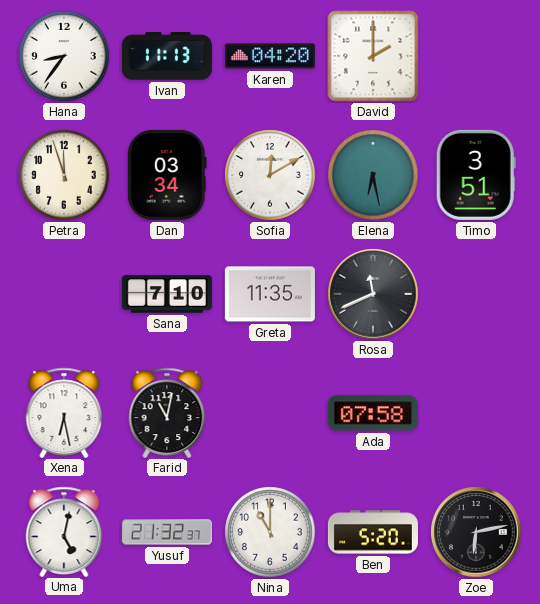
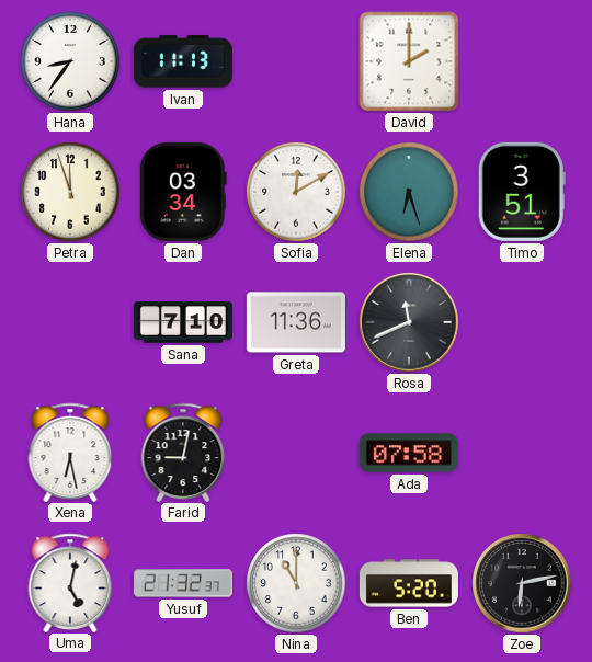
Karen: 04:20 -> none
Elena: 6:28 -> 6:27
Greta: 11:35 -> 11:36
Farid: 11:02 -> 9:02
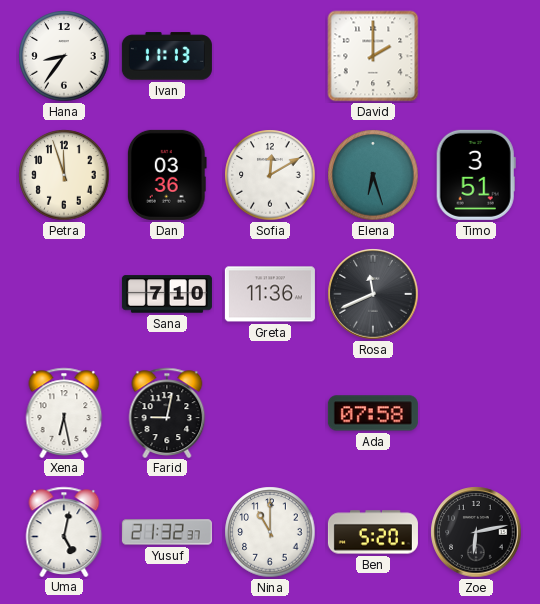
Dan: 03:34 -> 03:36
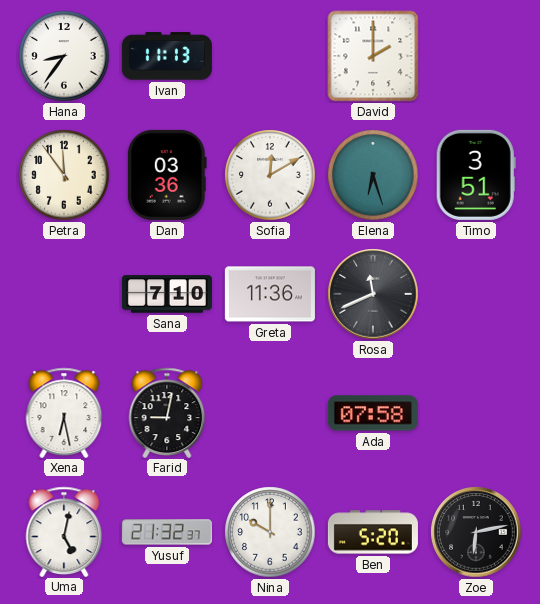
Petra: 11:57 -> 11:54
Nina: 11:00 -> 10:00
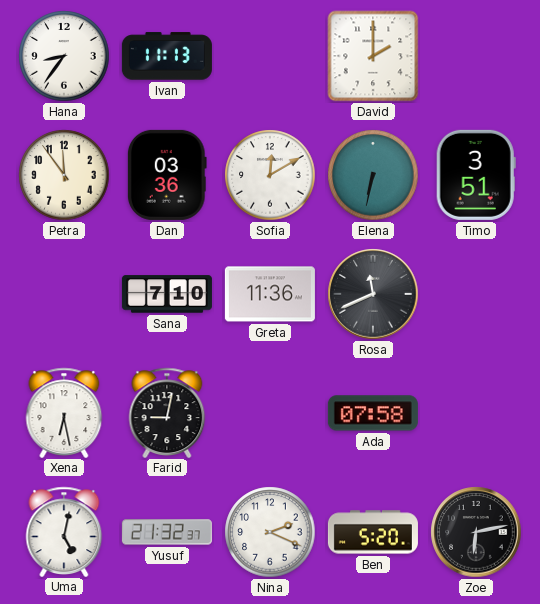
Elena: 6:27 -> 6:32
Nina: 10:00 -> 2:19
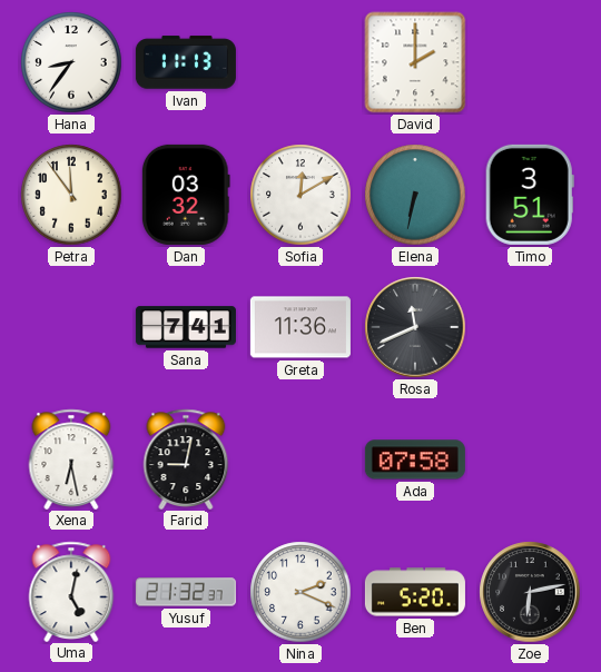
Dan: 03:36 -> 03:32
Sana: 7:10 -> 7:41
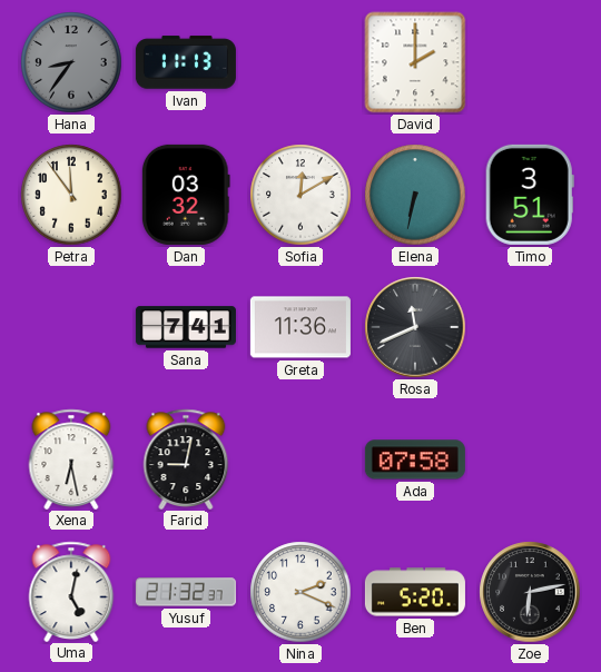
Hana dial: white -> grey
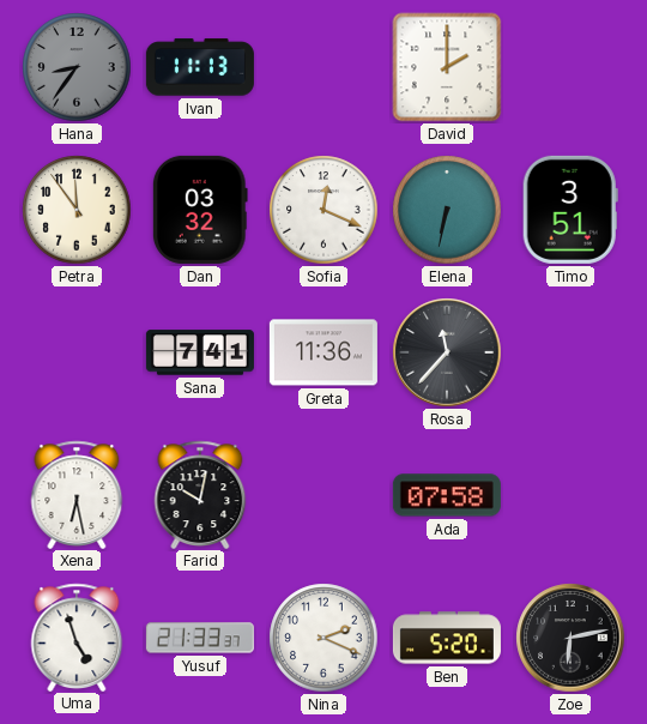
Sofia: 12:10 -> 12:19
Rosa: 11:41 -> 11:37
Farid: 9:02 -> 10:02
Uma: 5:02 -> 4:57
Yusuf: 21:32 -> 21:33
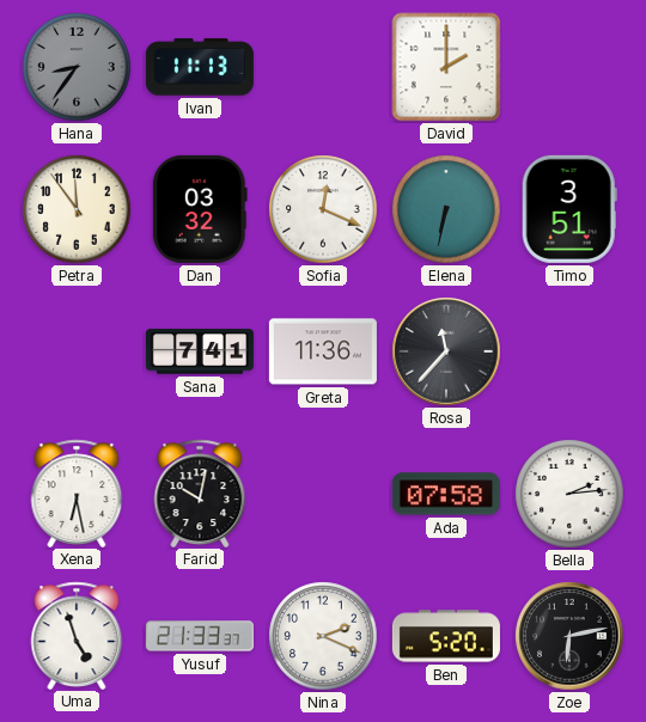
Bella: none -> 2:14
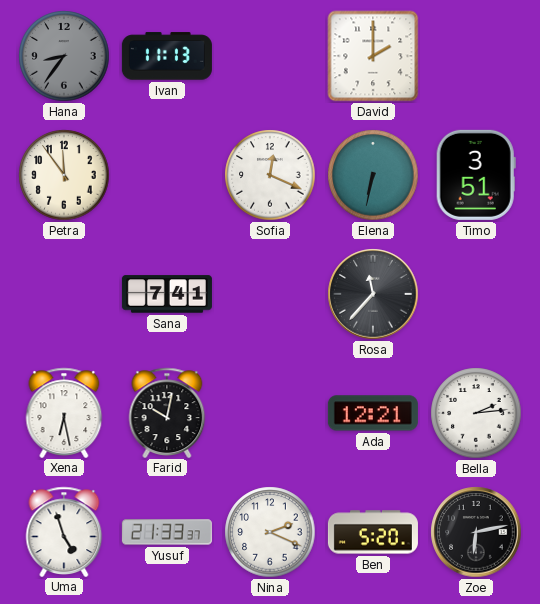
Dan: 03:32 -> none
Greta: 11:36 -> none
Ada: 07:58 -> 12:21
